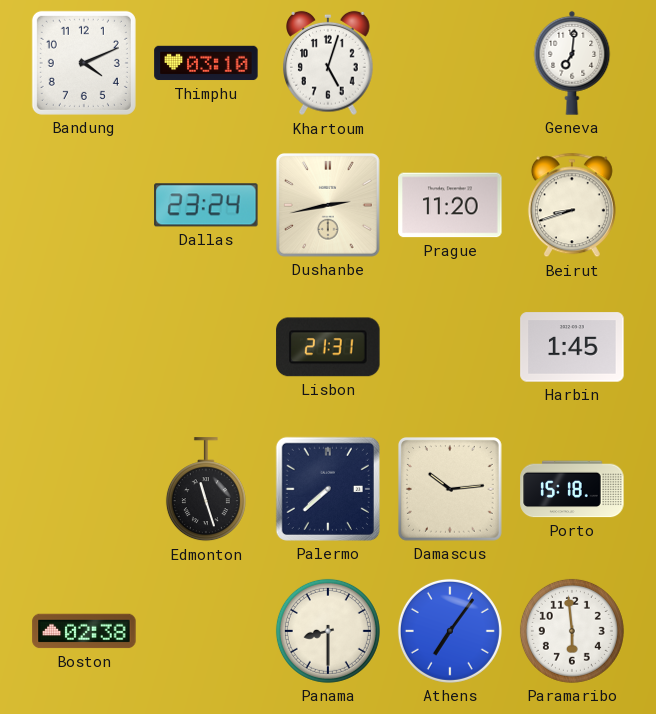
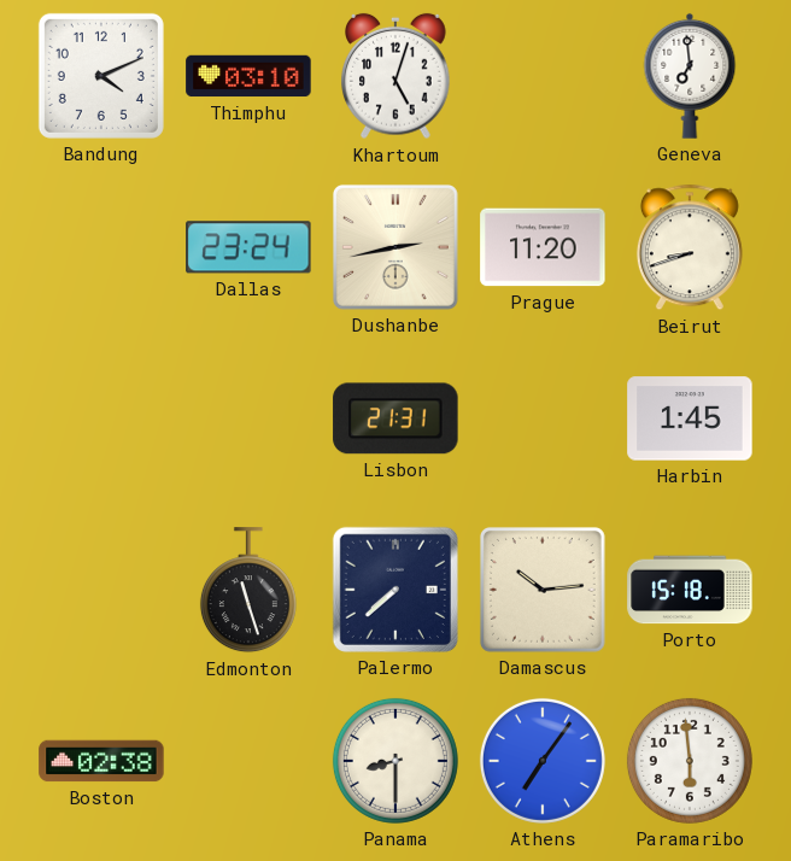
Geneva: 7:01 -> 6:59
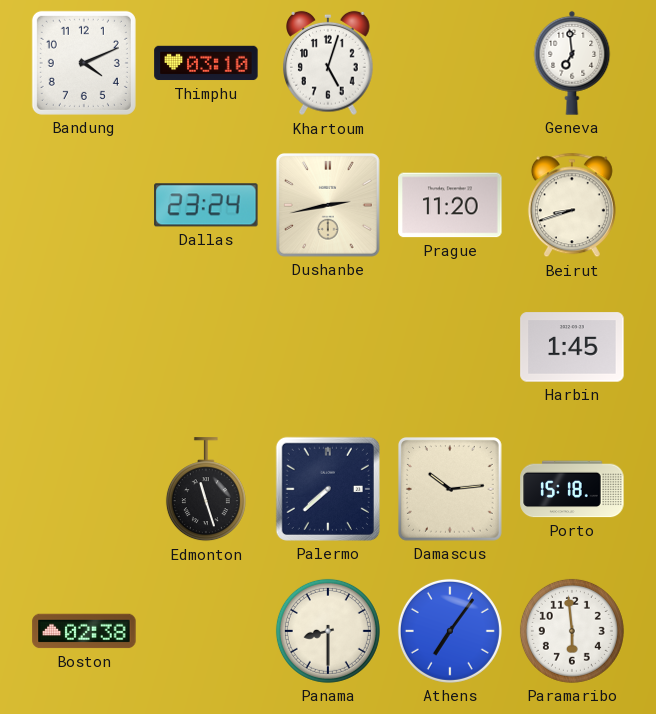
Lisbon: 21:31 -> none
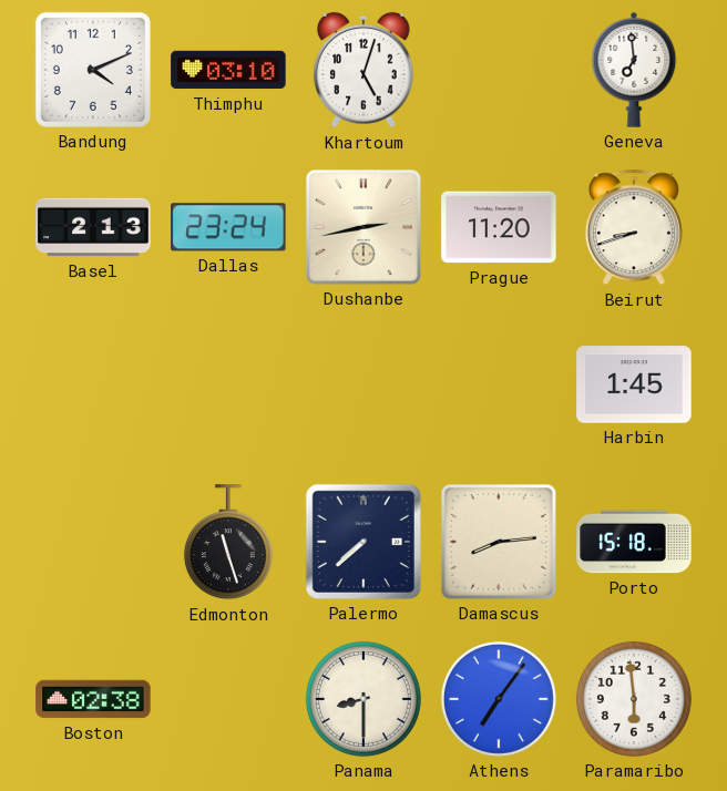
Basel: none -> 2:13
Damascus: 10:14 -> 8:14
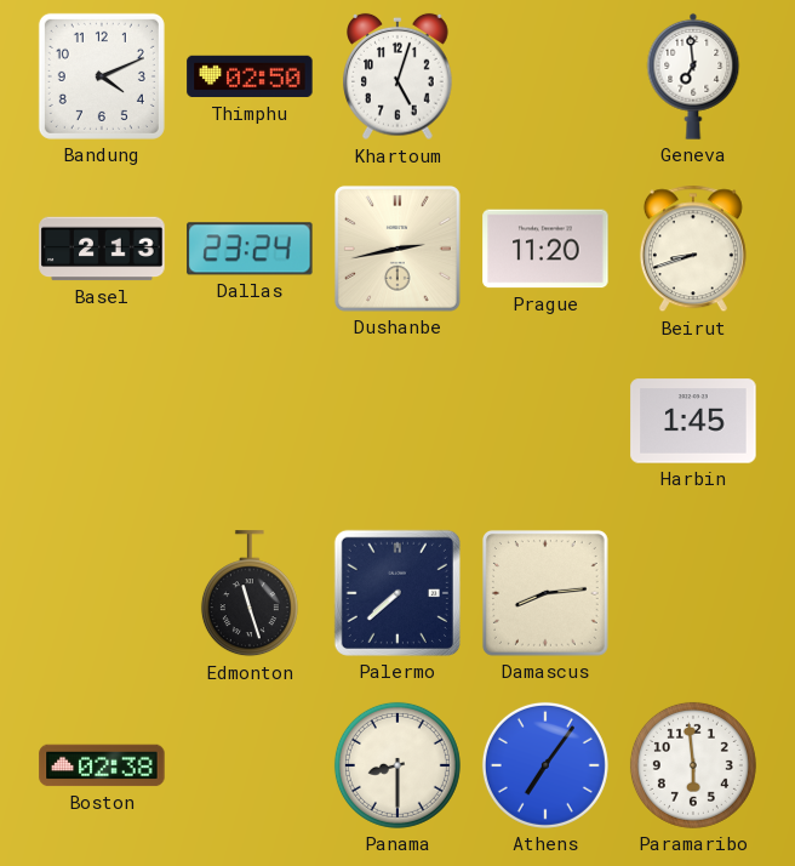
Thimphu: 03:10 -> 02:50
Porto: 15:18 -> none
